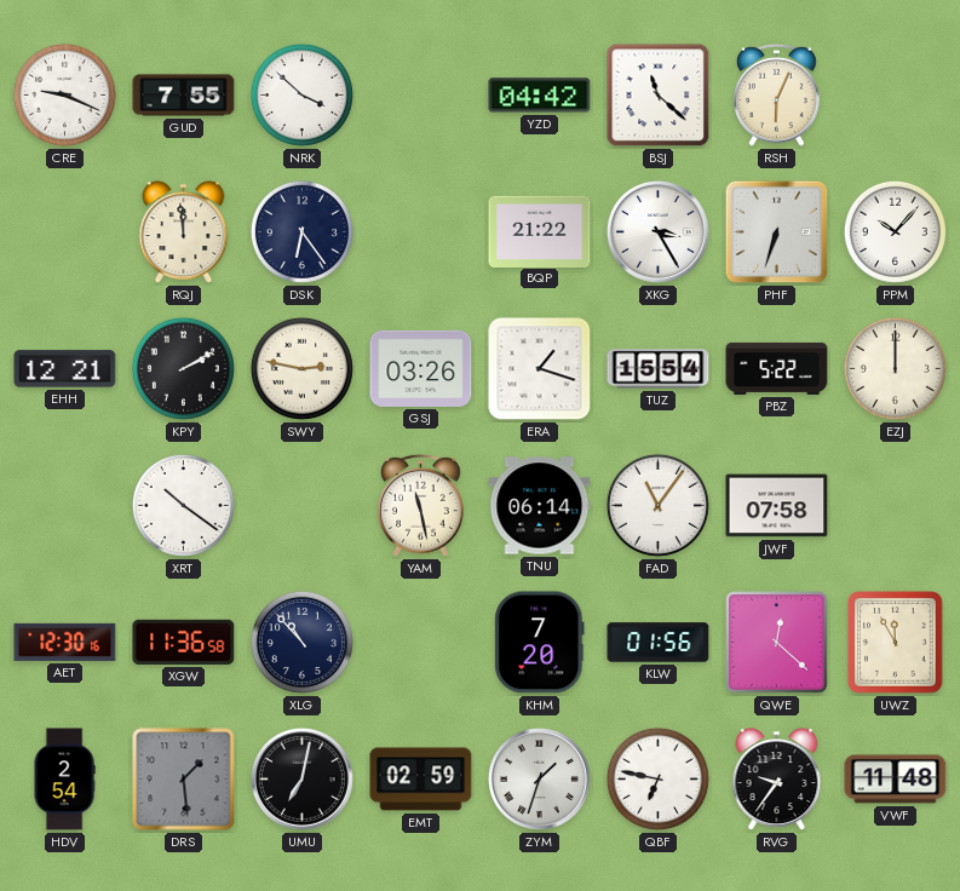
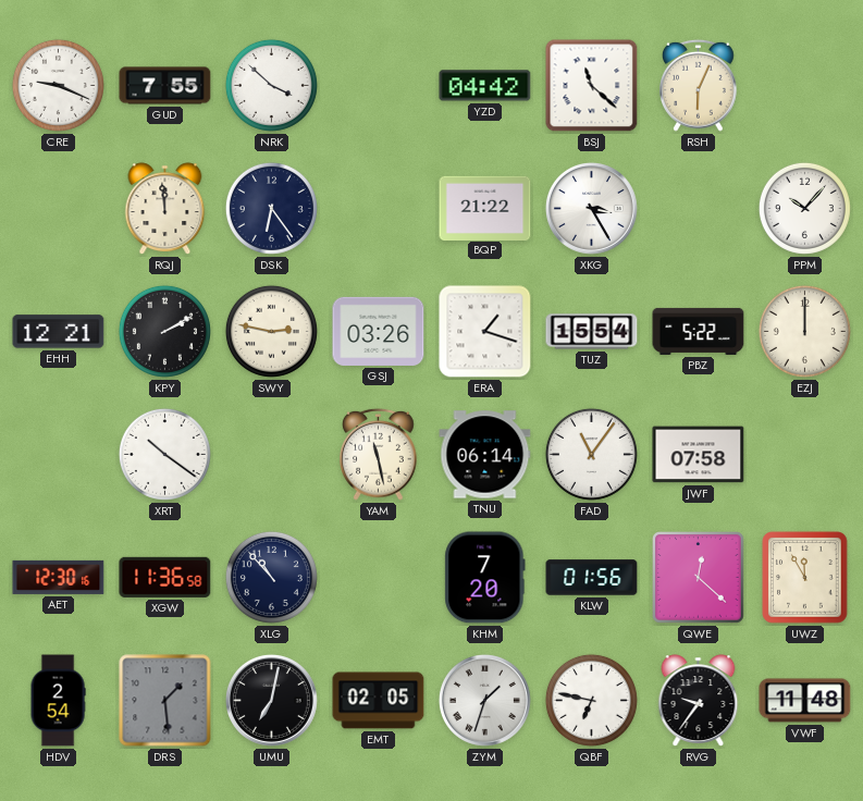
PHF: 6:33 -> none
EMT: 02:59 -> 02:05
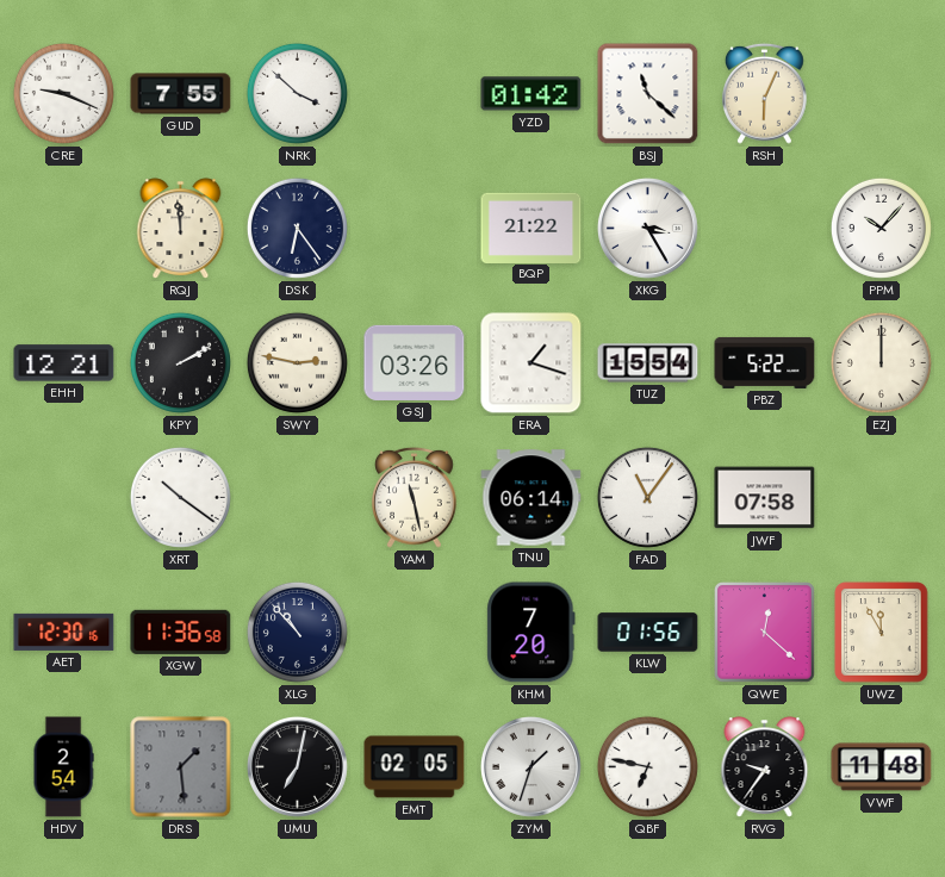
YZD: 04:42 -> 01:42
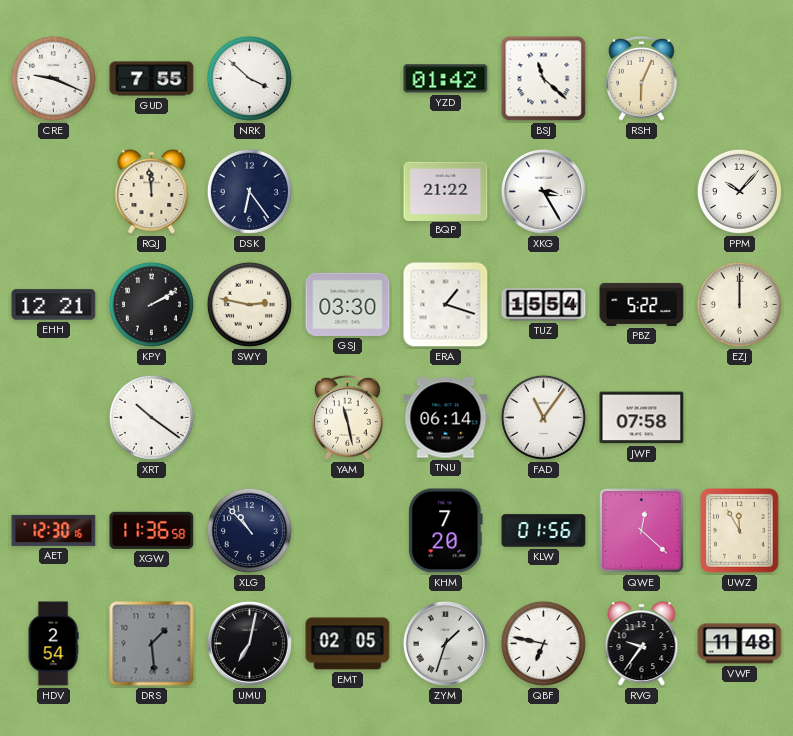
GSJ: 03:26 -> 03:30
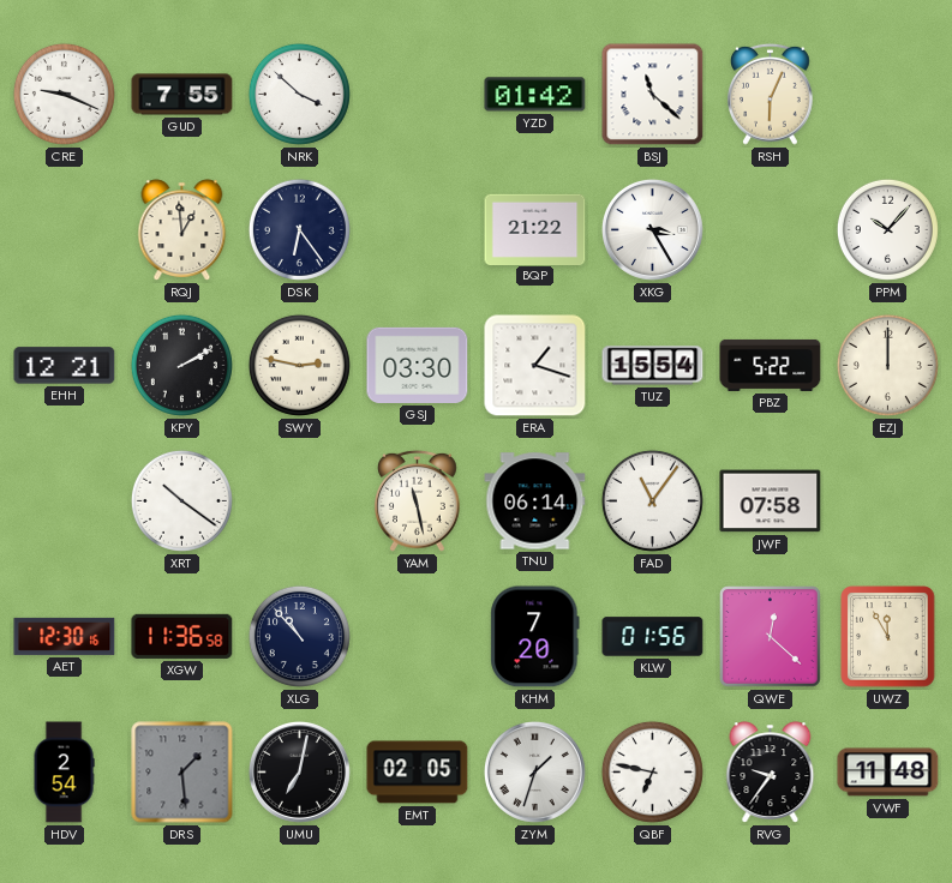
RQJ: 11:59 -> 12:59
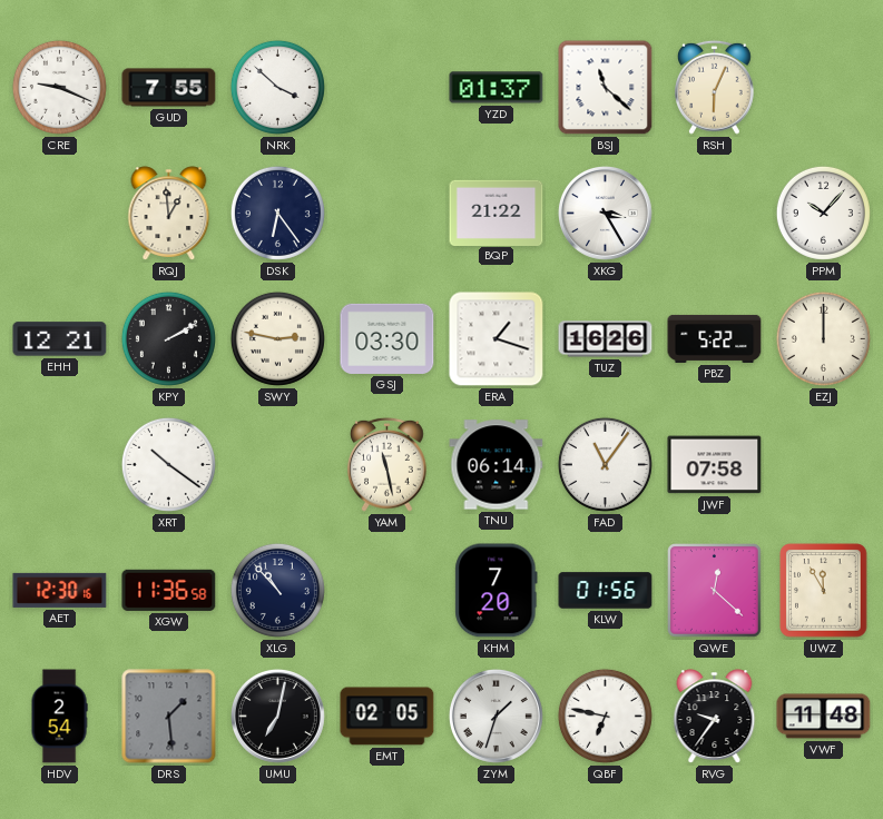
YZD: 01:42 -> 01:37
TUZ: 15:54 -> 16:26
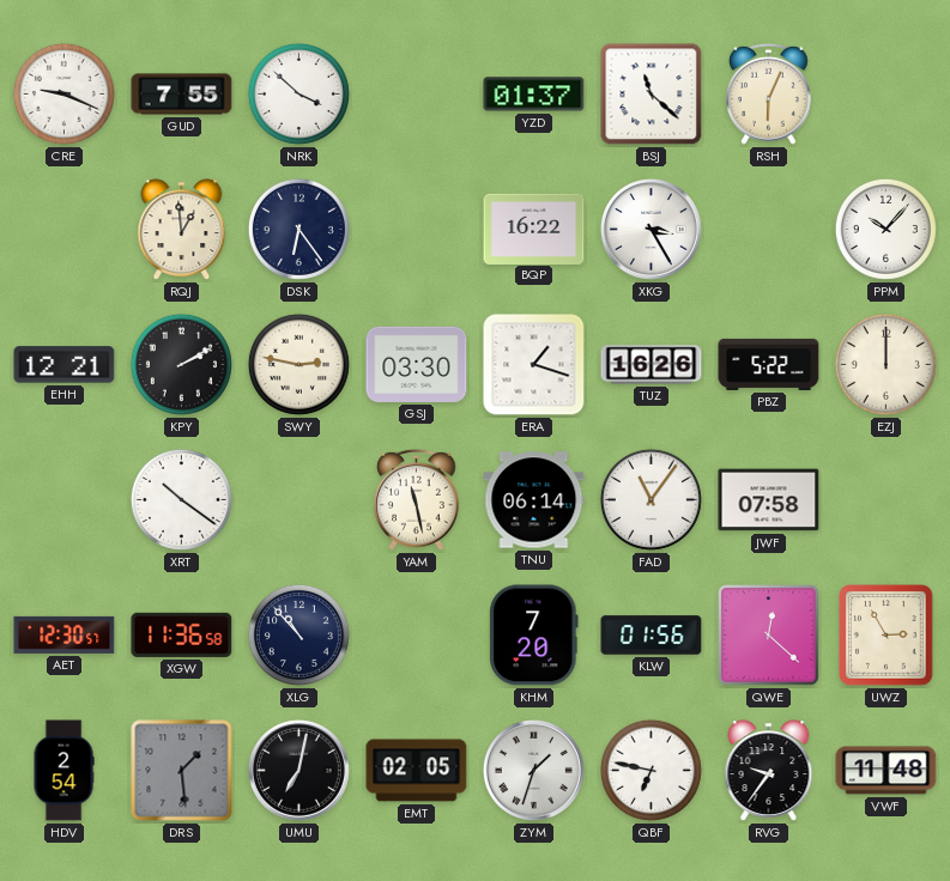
BQP: 21:22 -> 16:22
AET: 12:30:16 -> 12:30:57
UWZ: 11:55 -> 2:55
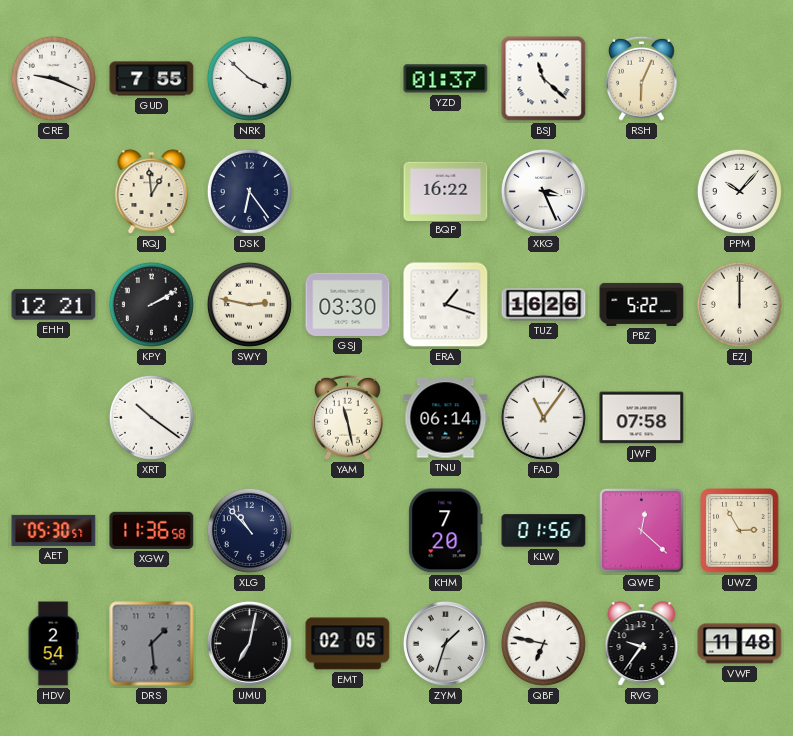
XKG: 3:25 -> 3:26
AET: 12:30 -> 05:30
